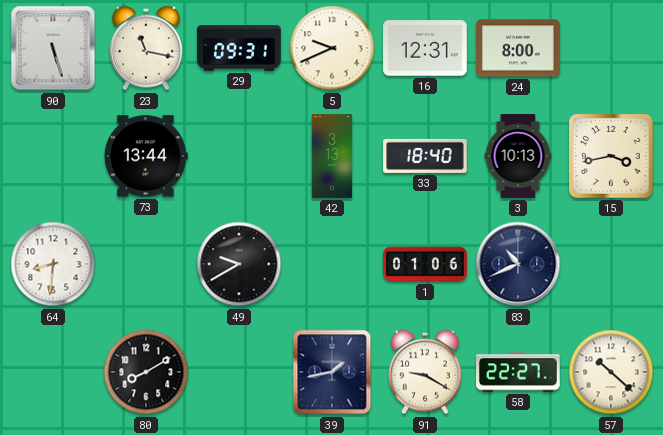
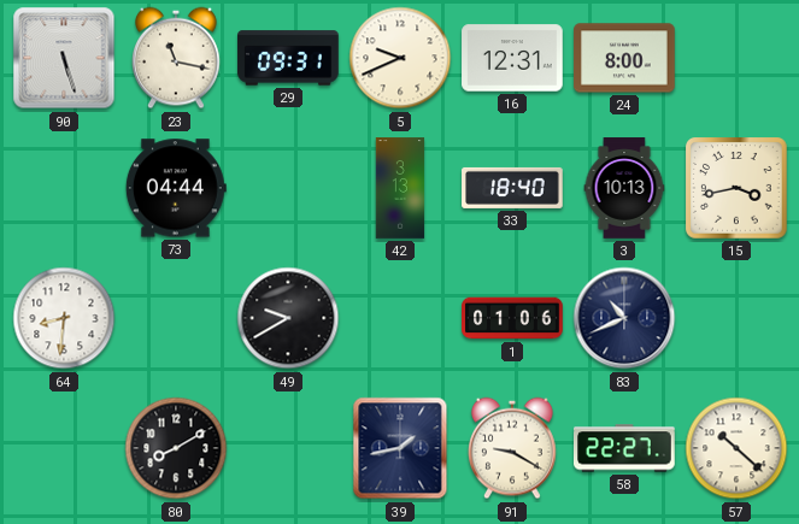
73: 13:44 -> 04:44
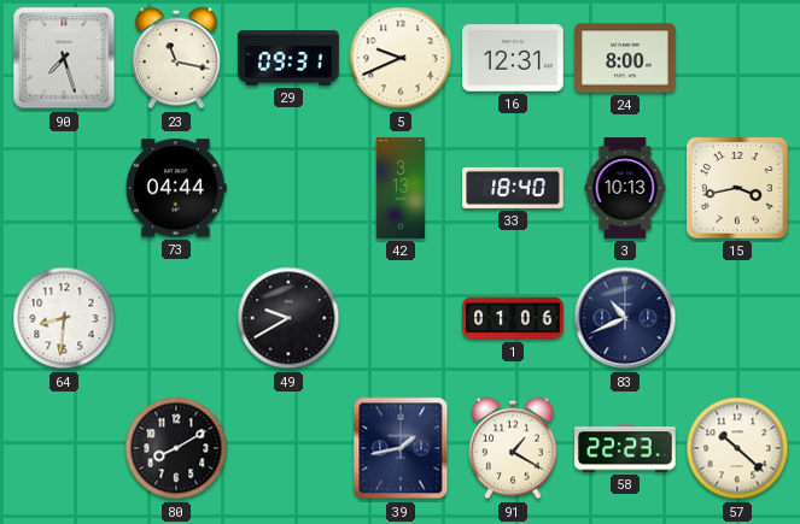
90: 5:27 -> 7:27
91: 9:20 -> 1:20
58: 22:27 -> 22:23
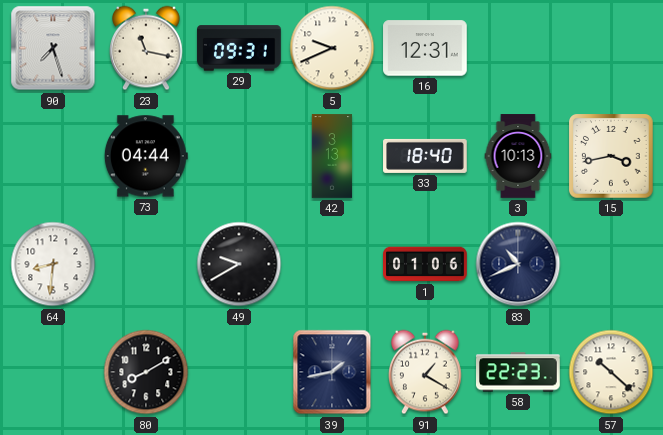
24: 8:00 -> none
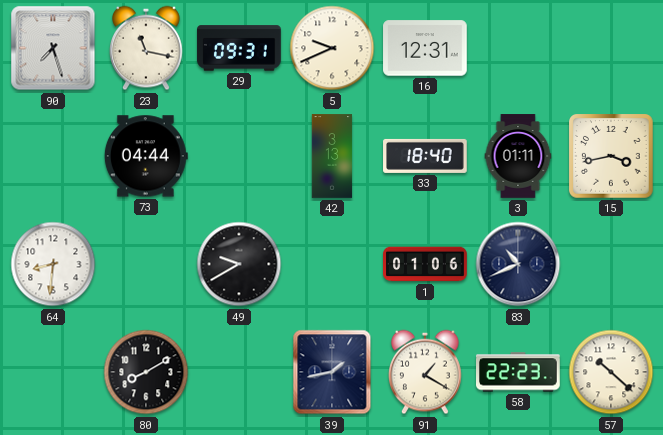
3: 10:13 -> 01:11
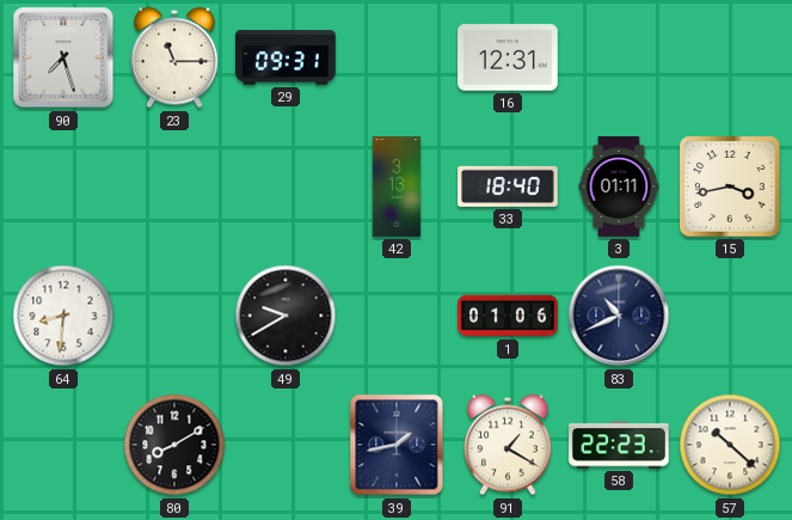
23: 11:17 -> 11:15
5: 9:41 -> none
73: 04:44 -> none
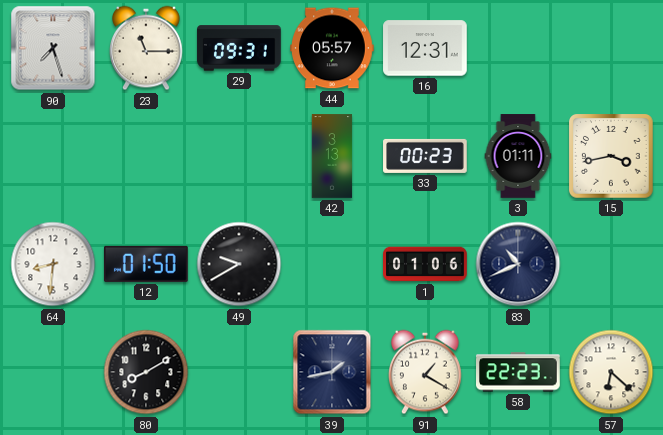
44: none -> 05:57
33: 18:40 -> 00:23
12: none -> 01:50
57: 10:22 -> 6:22
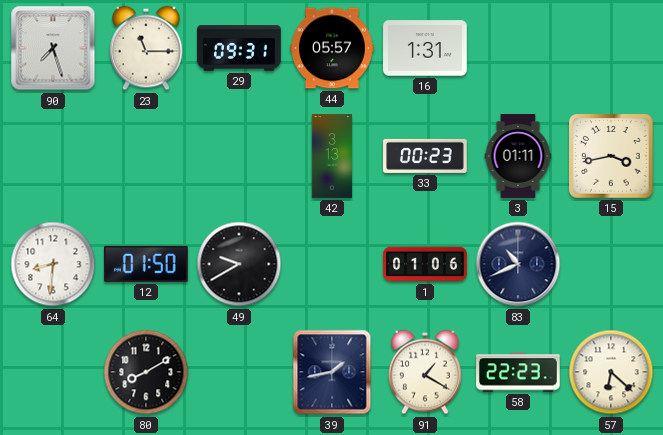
16: 12:31 -> 1:31
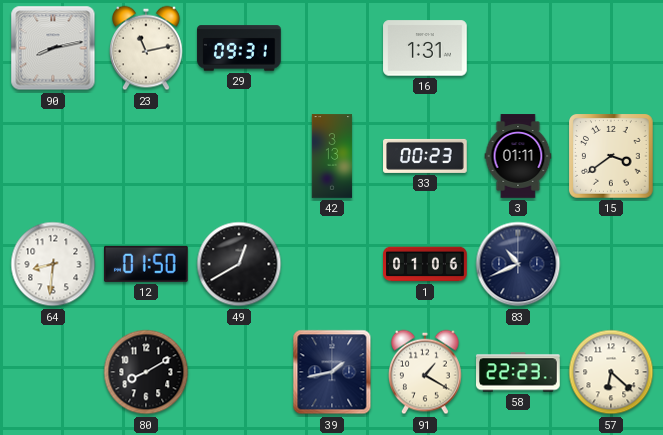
90: 7:27 -> 8:13
23: 11:15 -> 11:13
44: 05:57 -> none
15: 3:43 -> 3:39
49: 9:40 -> 12:40
